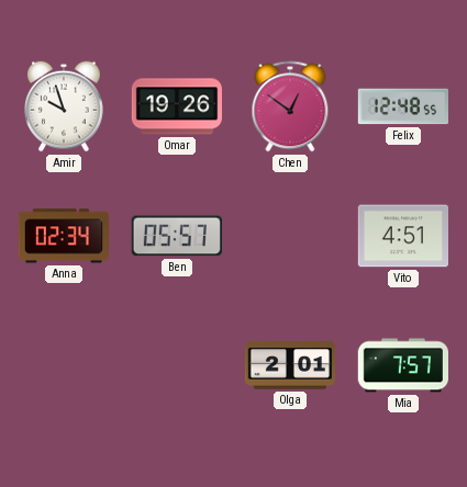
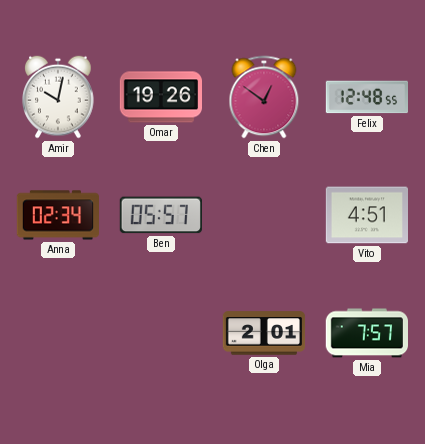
Amir: 9:57 -> 10:02
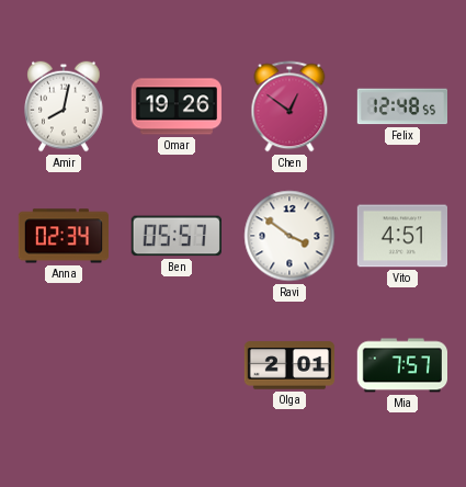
Amir: 10:02 -> 8:02
Ravi: none -> 3:51
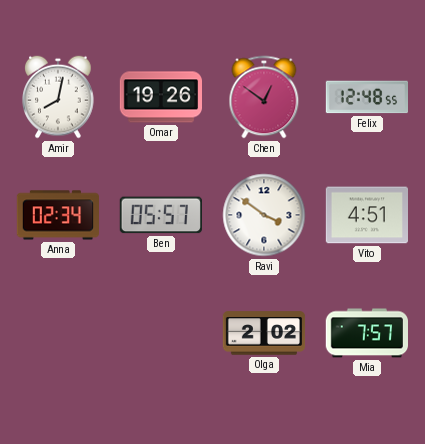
Olga: 2:01 -> 2:02
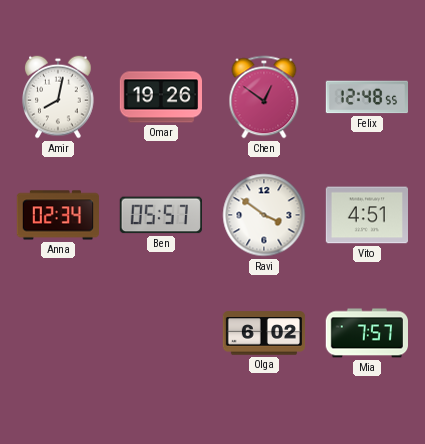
Olga: 2:02 -> 6:02
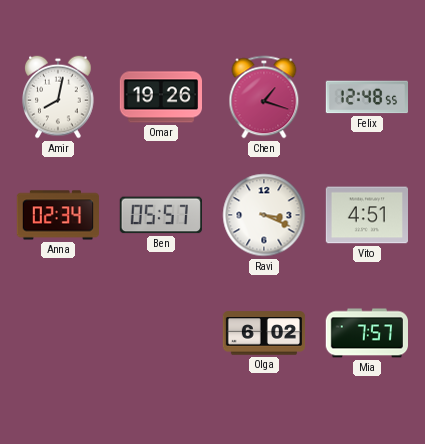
Chen: 12:51 -> 1:18
Ravi: 3:51 -> 3:19
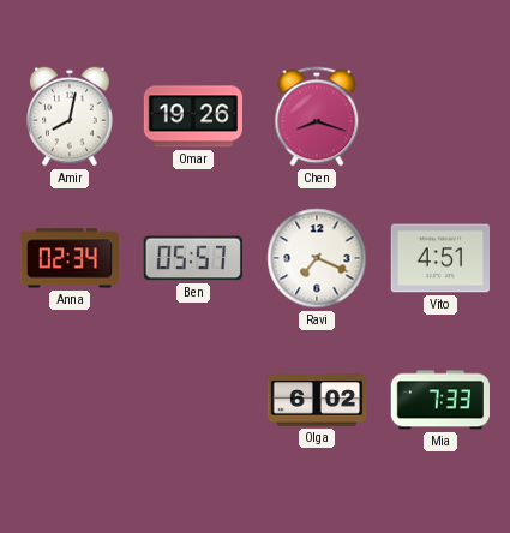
Chen: 1:18 -> 8:18
Felix: 12:48 -> none
Ravi: 3:19 -> 7:19
Mia: 7:57 -> 7:33
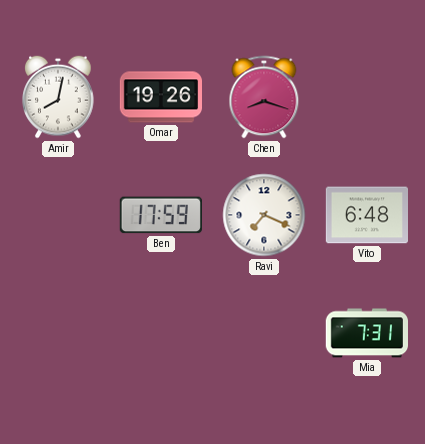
Anna: 02:34 -> none
Ben: 05:57 -> 17:59
Vito: 4:51 -> 6:48
Olga: 6:02 -> none
Mia: 7:33 -> 7:31
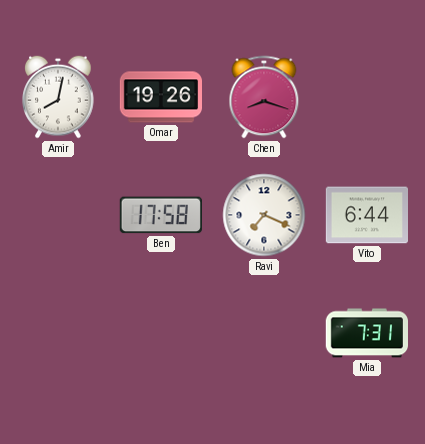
Ben: 17:59 -> 17:58
Vito: 6:48 -> 6:44
